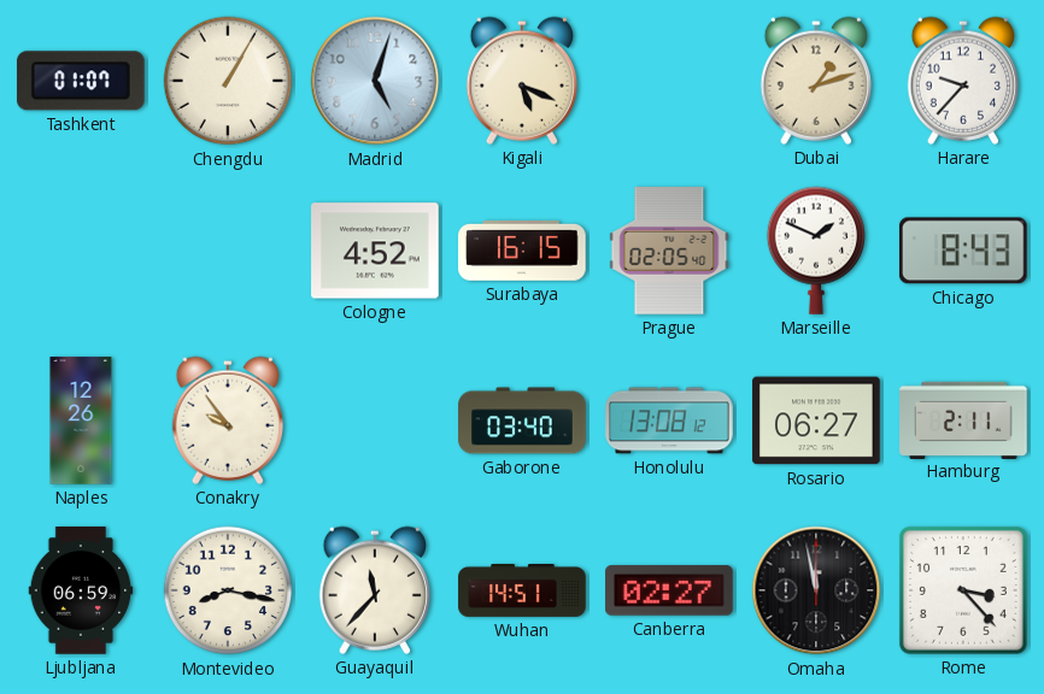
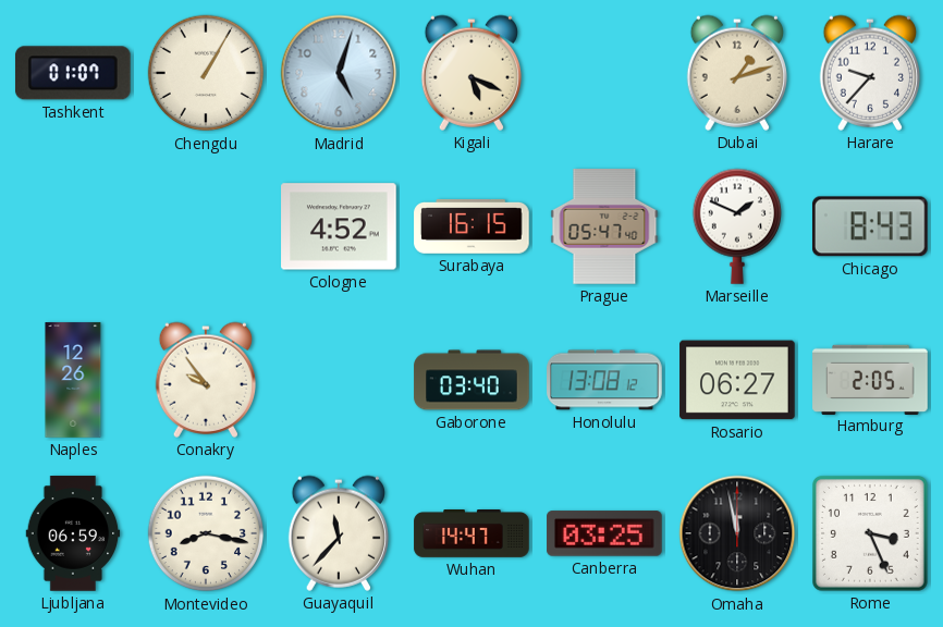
Prague: 02:05 -> 05:47
Hamburg: 2:11 -> 2:05
Wuhan: 14:51 -> 14:47
Canberra: 02:27 -> 03:25
Rome: 3:23 -> 3:26
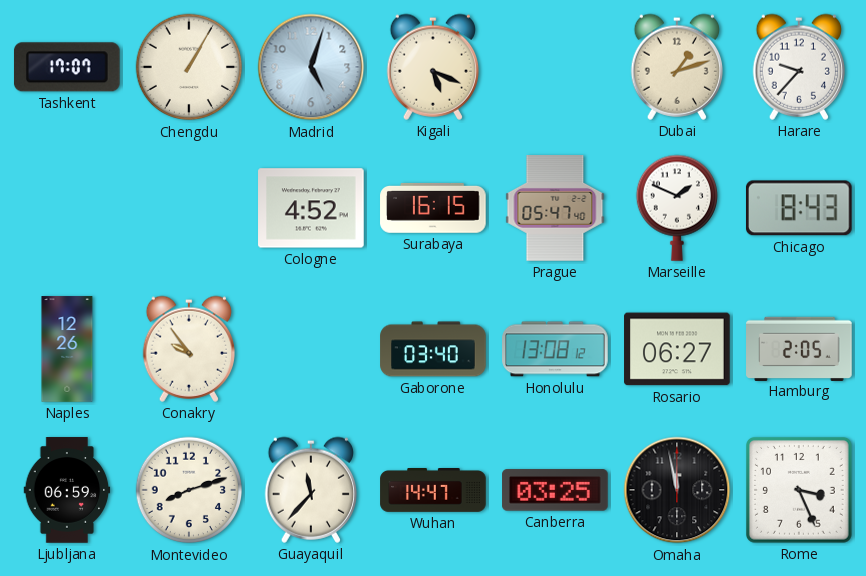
Tashkent: 01:07 -> 17:07
Montevideo: 8:17 -> 8:12
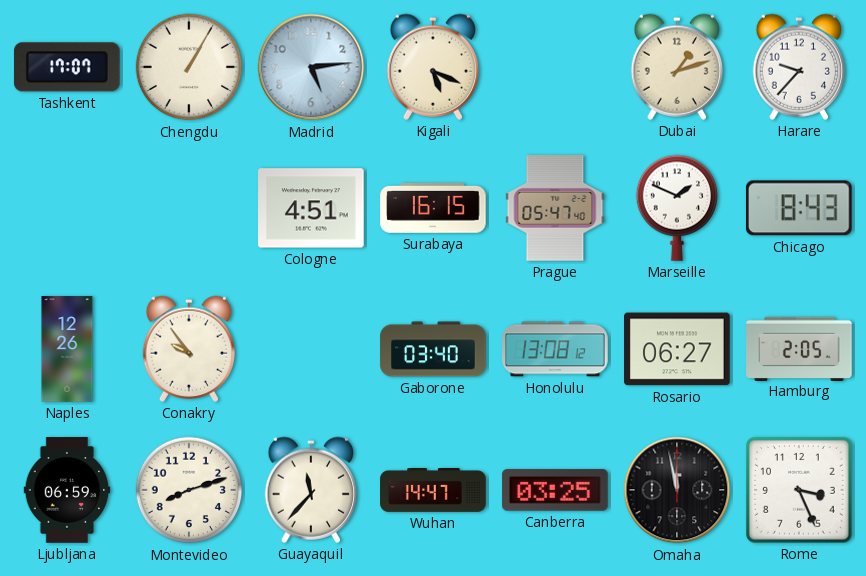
Madrid: 5:03 -> 5:14
Cologne: 4:52 -> 4:51
